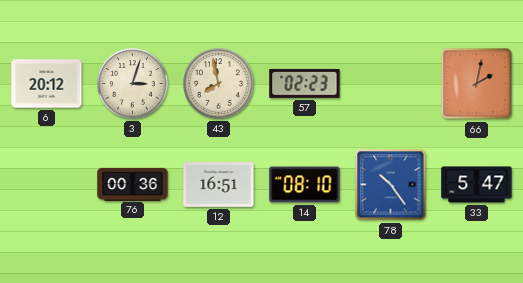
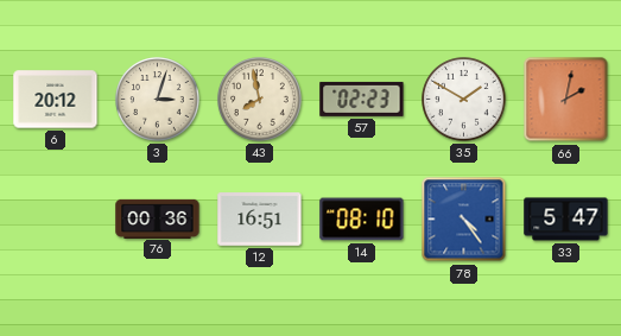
35: none -> 1:50
78: 10:24 -> 4:24
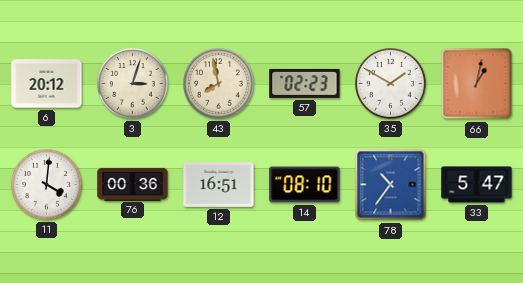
66: 2:02 -> 1:02
11: none -> 4:01
78: 4:24 -> 10:36
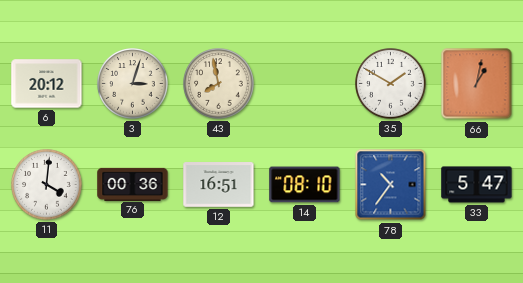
57: 02:23 -> none
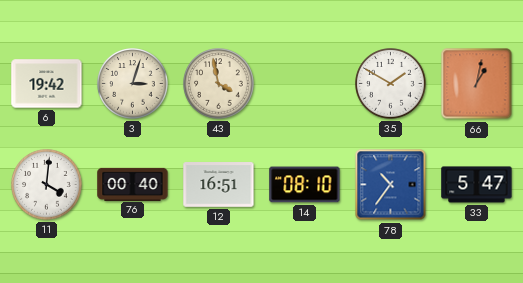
6: 20:12 -> 19:42
43: 7:58 -> 3:58
76: 00:36 -> 00:40
